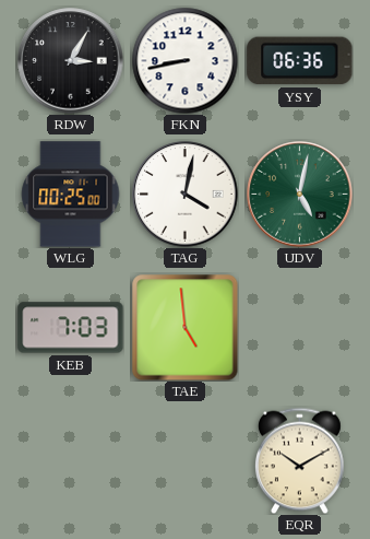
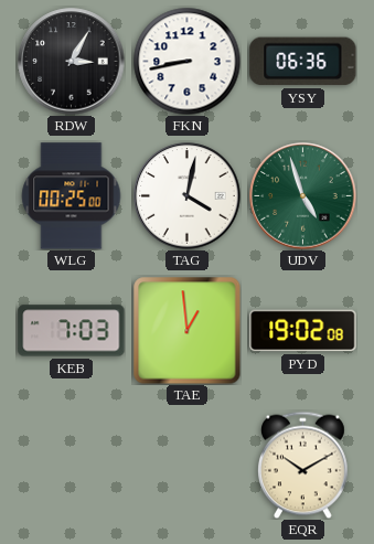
UDV: 5:02 -> 4:57
TAE: 4:59 -> 12:59
PYD: none -> 19:02
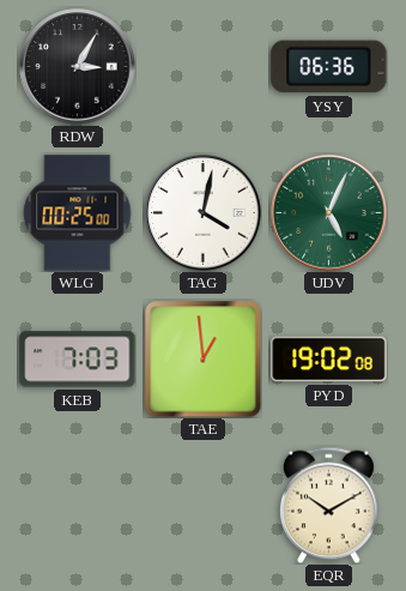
FKN: 8:43 -> none
UDV: 4:57 -> 5:04
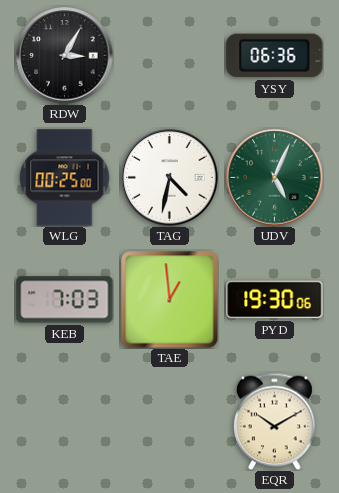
TAG: 4:02 -> 4:32
PYD: 19:02 -> 19:30
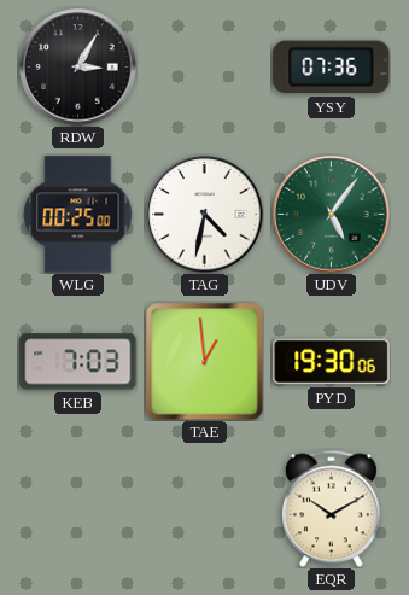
YSY: 06:36 -> 07:36
UDV: 5:04 -> 5:06
